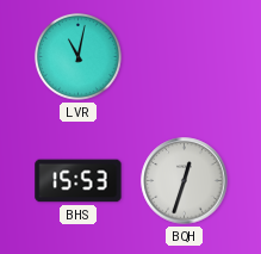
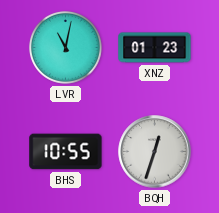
XNZ: none -> 01:23
BHS: 15:53 -> 10:55
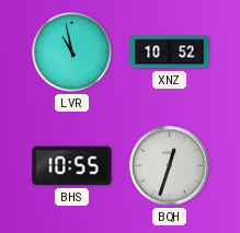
LVR: 11:02 -> 10:58
XNZ: 01:23 -> 10:52
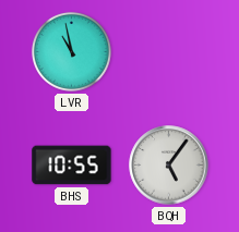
XNZ: 10:52 -> none
BQH: 12:33 -> 5:06
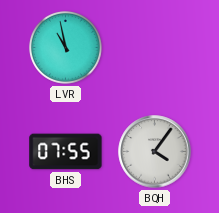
BHS: 10:55 -> 07:55
BQH: 5:06 -> 4:06
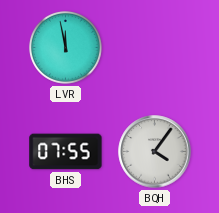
LVR: 10:58 -> 11:58
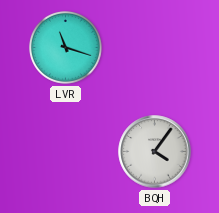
LVR: 11:58 -> 11:18
BHS: 07:55 -> none
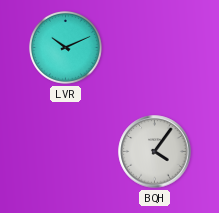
LVR: 11:18 -> 10:11
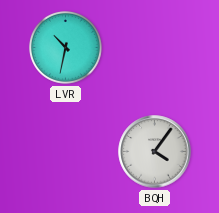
LVR: 10:11 -> 10:32
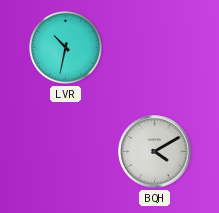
BQH: 4:06 -> 4:10
